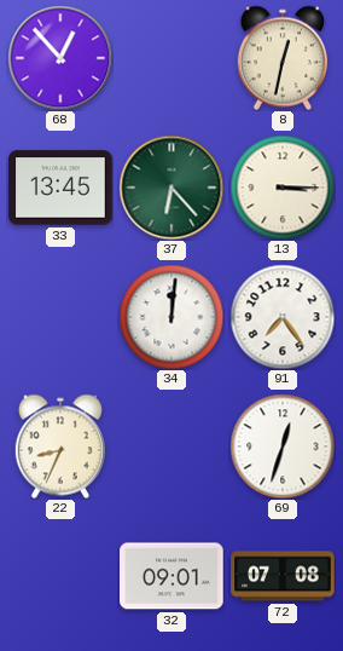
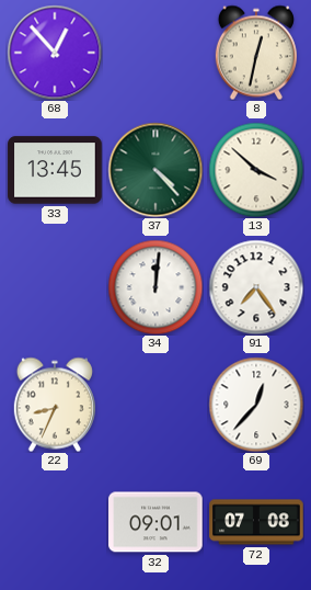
37: 6:23 -> 4:23
13: 3:15 -> 3:52
69: 12:33 -> 12:37
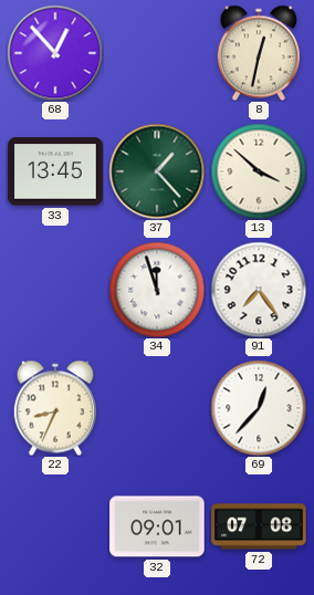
37: 4:23 -> 1:23
34: 12:01 -> 11:57
